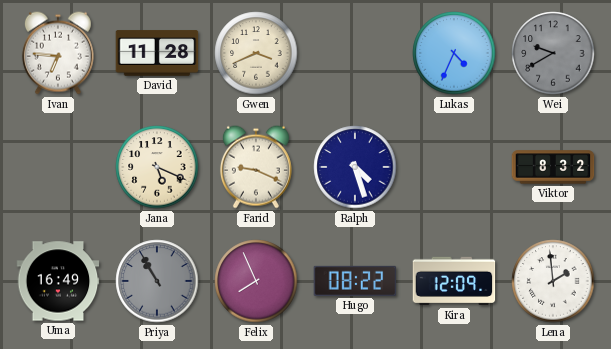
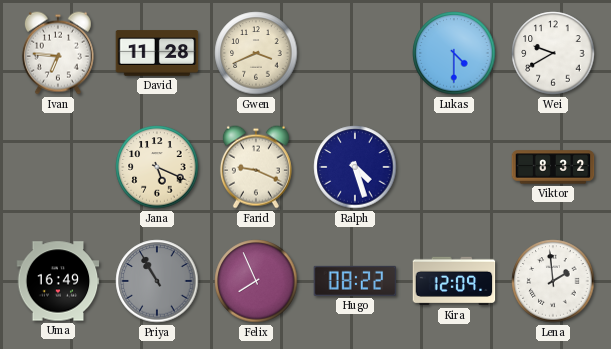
Lukas: 4:34 -> 4:30
Wei dial: grey -> white
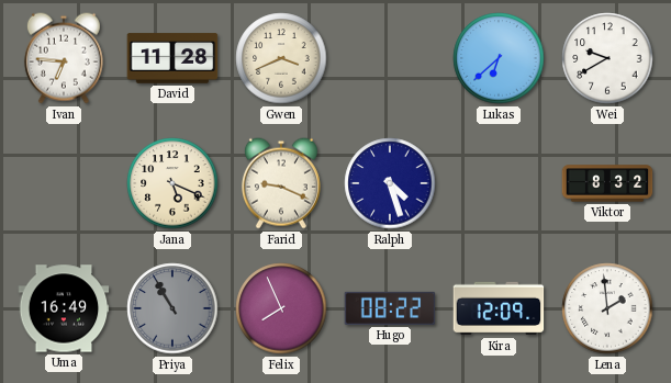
Lukas: 4:30 -> 6:38
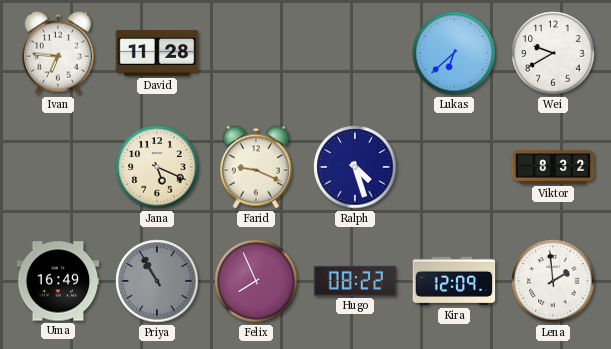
Gwen: 3:41 -> none
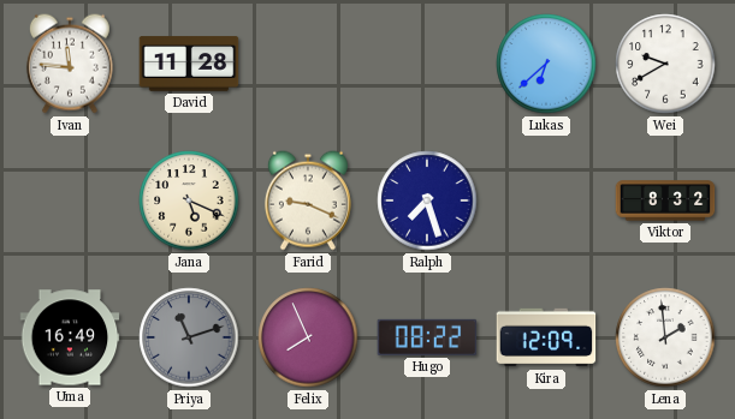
Ivan: 6:46 -> 11:46
Ralph: 4:27 -> 7:27
Priya: 10:55 -> 11:12
